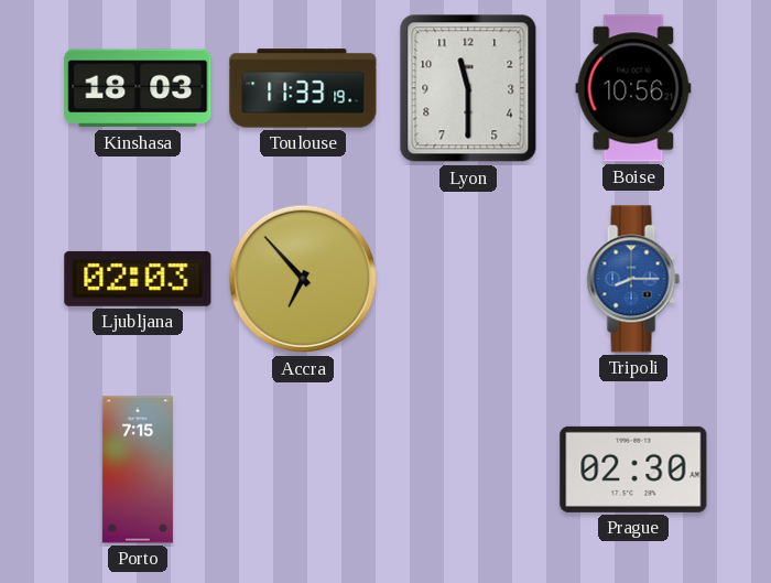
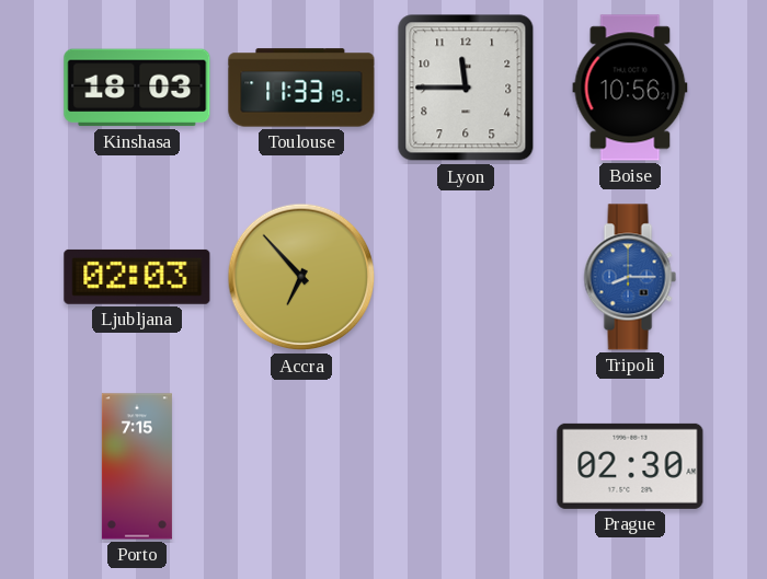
Lyon: 11:30 -> 11:45
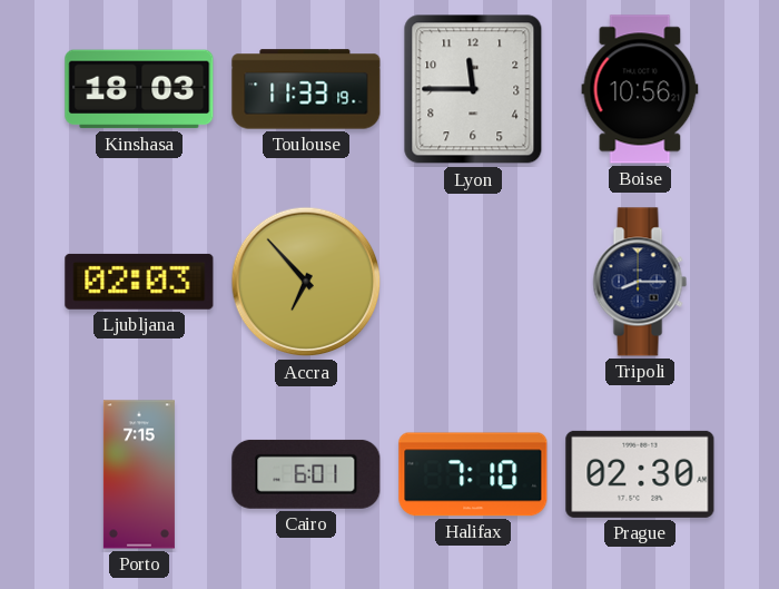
Tripoli dial: blue -> navy
Cairo: none -> 6:01
Halifax: none -> 7:10
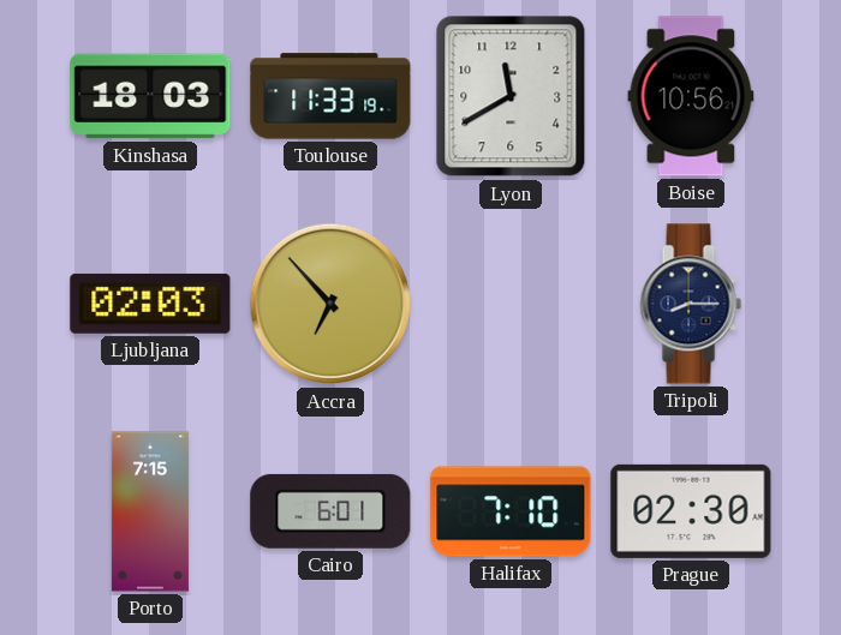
Lyon: 11:45 -> 11:40
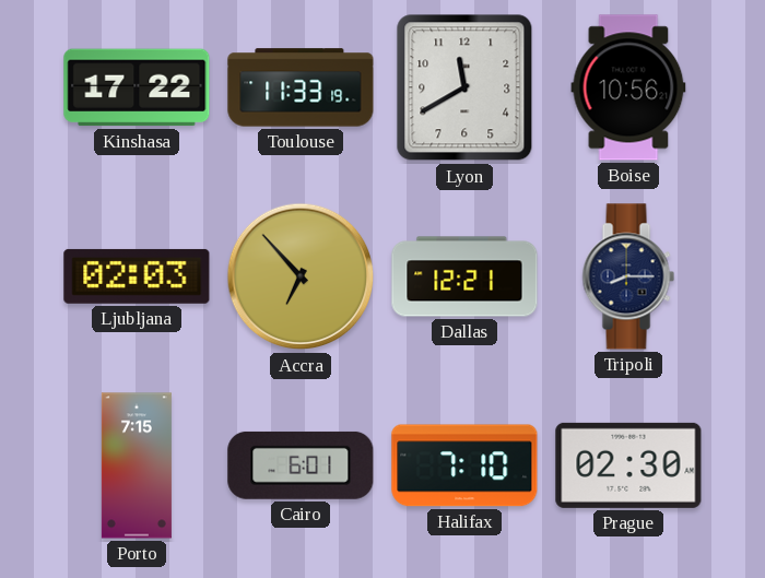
Kinshasa: 18:03 -> 17:22
Dallas: none -> 12:21
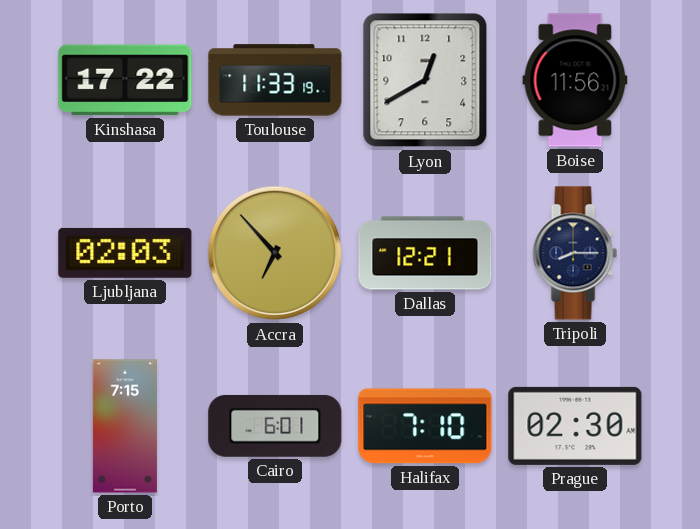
Lyon: 11:40 -> 12:40
Boise: 10:56 -> 11:56
